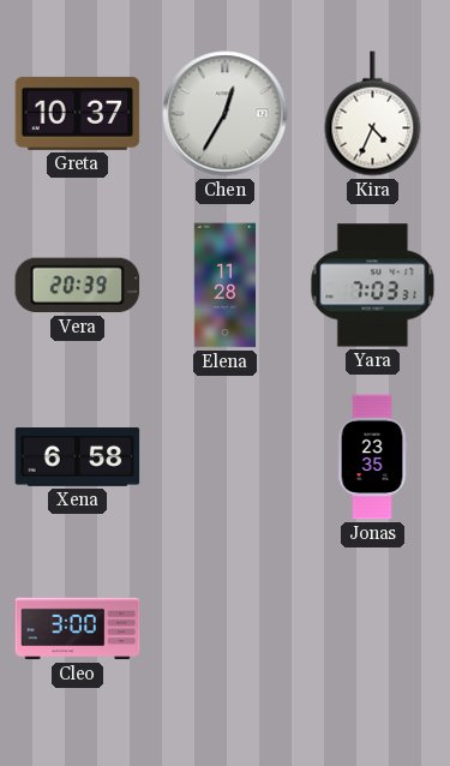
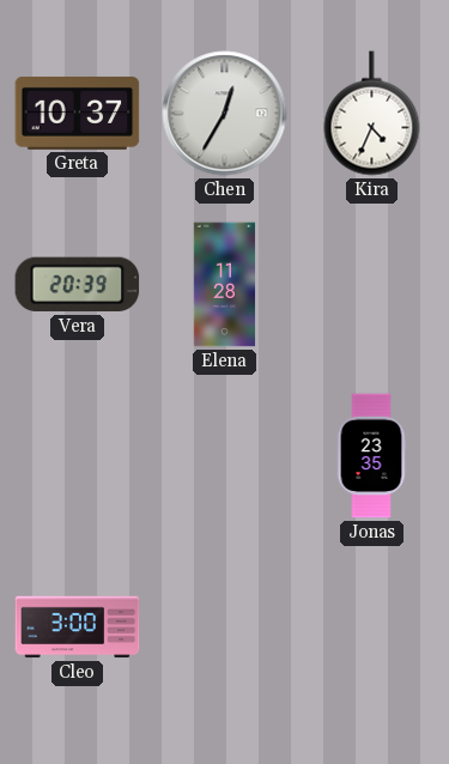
Yara: 7:03 -> none
Xena: 6:58 -> none
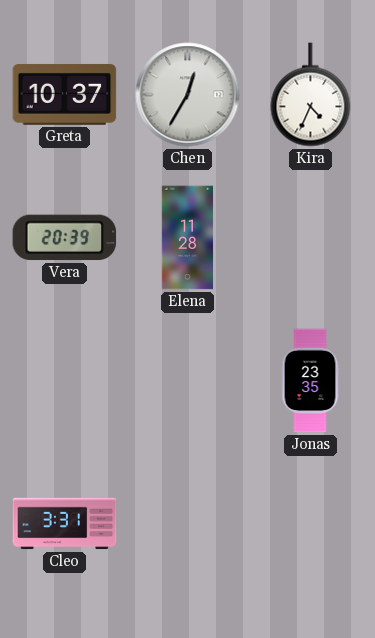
Cleo: 3:00 -> 3:31
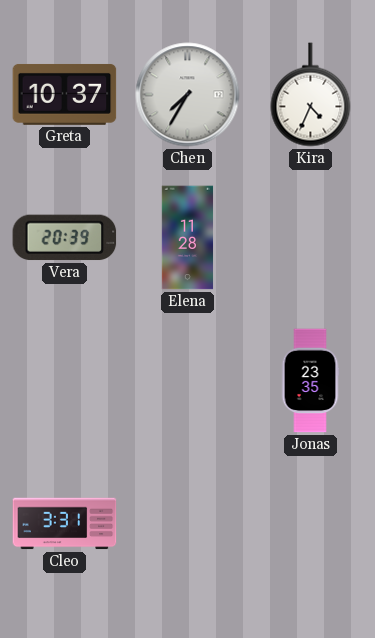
Chen: 12:35 -> 7:35
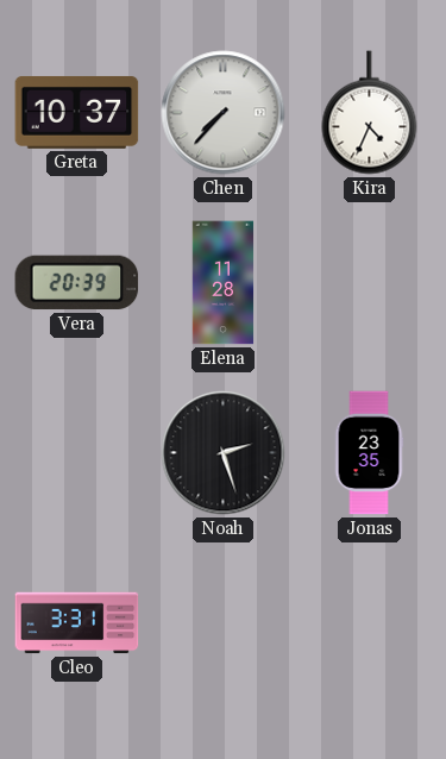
Chen: 7:35 -> 7:37
Noah: none -> 2:27
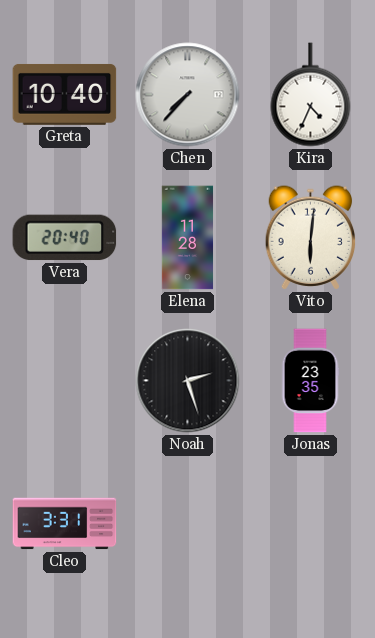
Greta: 10:37 -> 10:40
Vera: 20:39 -> 20:40
Vito: none -> 6:01
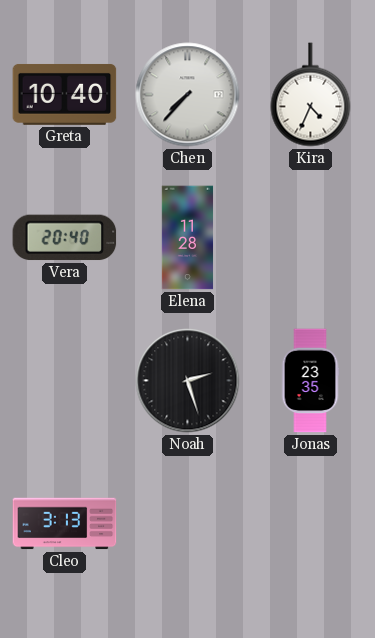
Vito: 6:01 -> none
Cleo: 3:31 -> 3:13
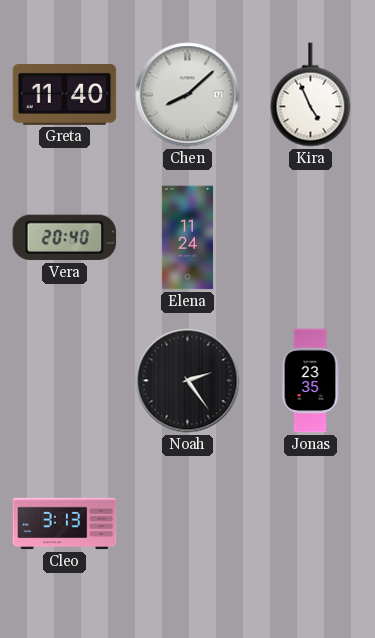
Greta: 10:40 -> 11:40
Chen: 7:37 -> 8:08
Kira: 4:34 -> 4:56
Elena: 11:28 -> 11:24
Noah: 2:27 -> 2:24
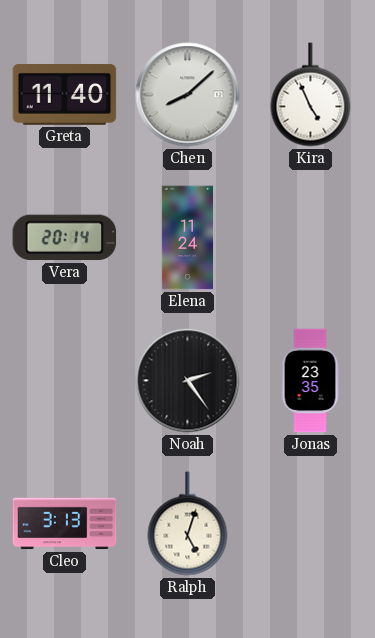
Vera: 20:40 -> 20:14
Ralph: none -> 5:03
